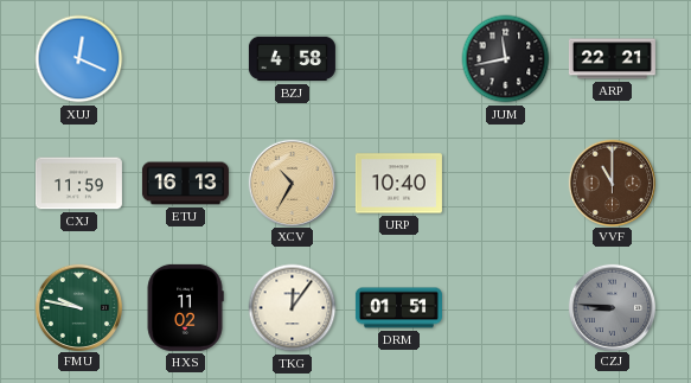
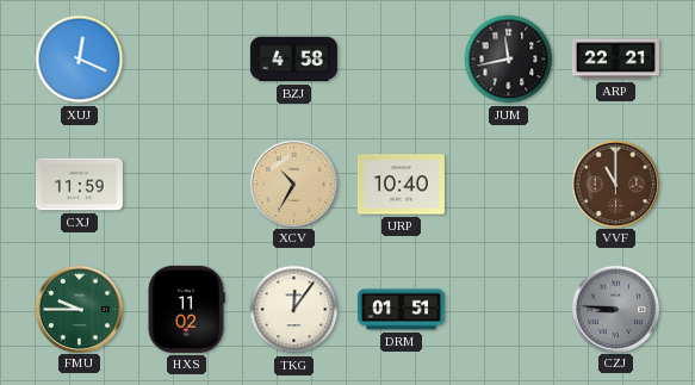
ETU: 16:13 -> none
FMU: 9:47 -> 9:45
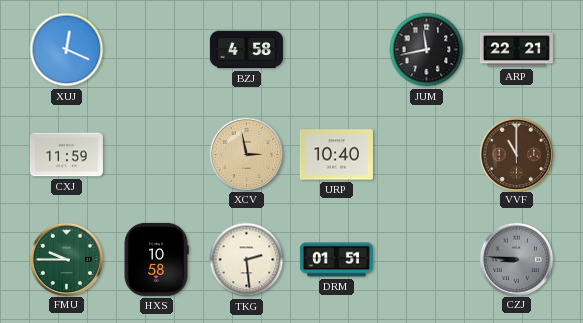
XCV: 10:35 -> 2:58
HXS: 11:02 -> 10:58
TKG: 12:06 -> 2:29
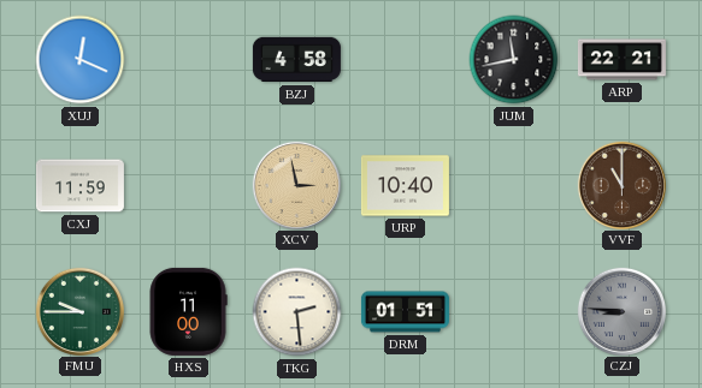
HXS: 10:58 -> 11:00
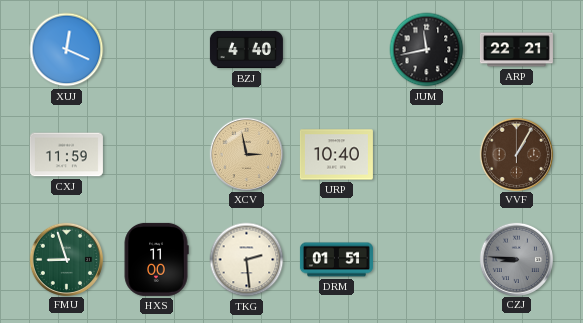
BZJ: 4:58 -> 4:40
VVF: 11:00 -> 1:05
FMU: 9:45 -> 8:57
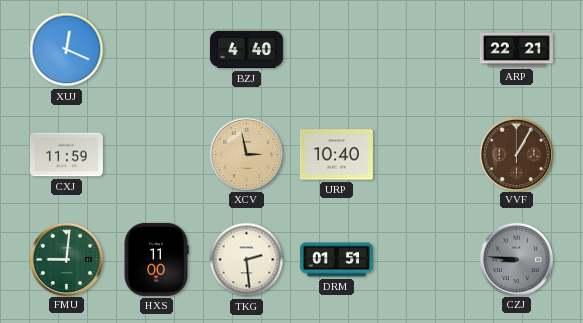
JUM: 11:43 -> none
FMU: 8:57 -> 9:01
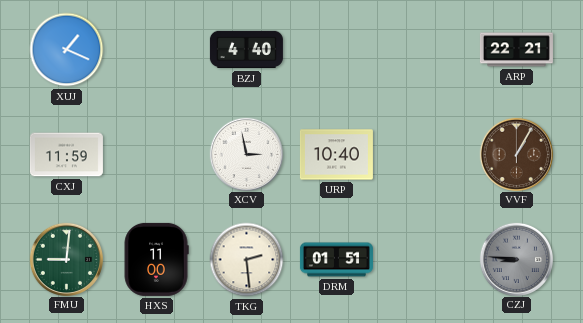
XUJ: 12:19 -> 1:19
XCV dial: champagne -> white
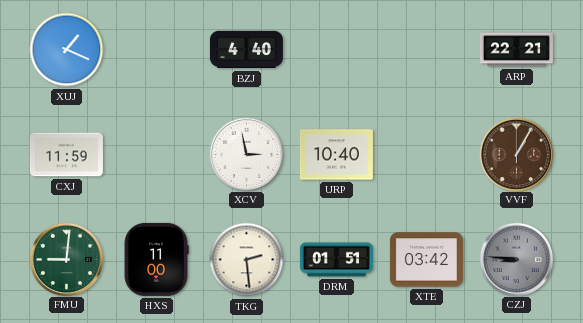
XTE: none -> 03:42
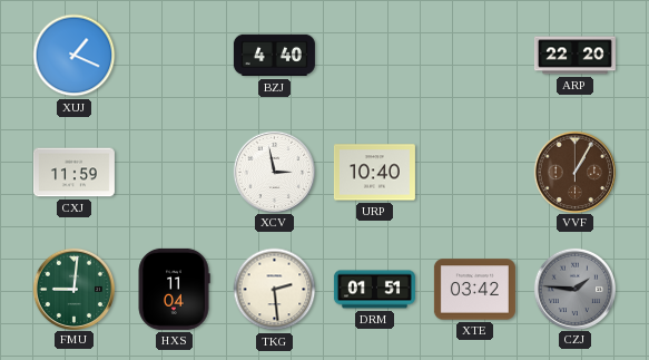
ARP: 22:21 -> 22:20
HXS: 11:00 -> 11:04
CZJ: 8:46 -> 1:46
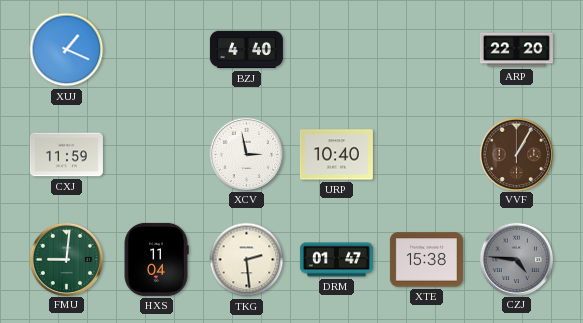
DRM: 01:51 -> 01:47
XTE: 03:42 -> 15:38
CZJ: 1:46 -> 4:46
